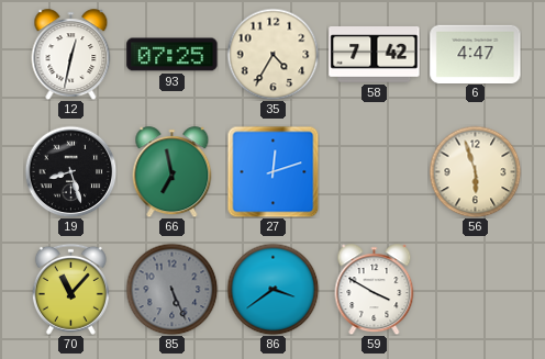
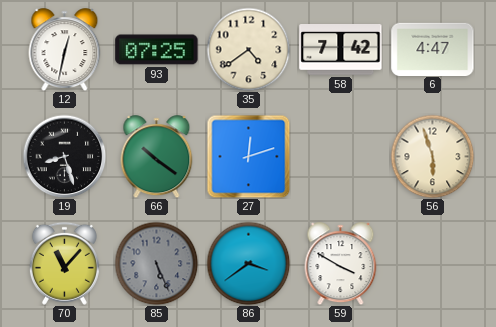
35: 4:35 -> 4:39
66: 6:58 -> 10:21
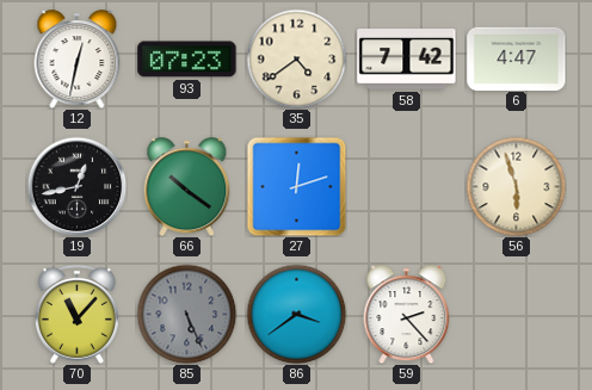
93: 07:25 -> 07:23
19: 8:27 -> 12:43
59: 3:50 -> 2:23
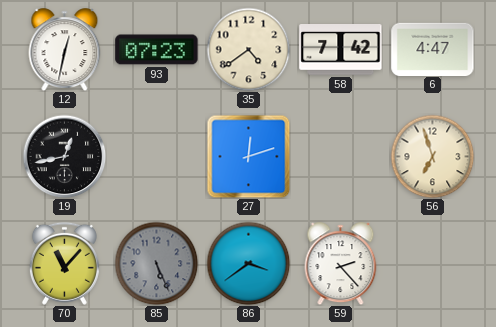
66: 10:21 -> none
56: 5:57 -> 6:57
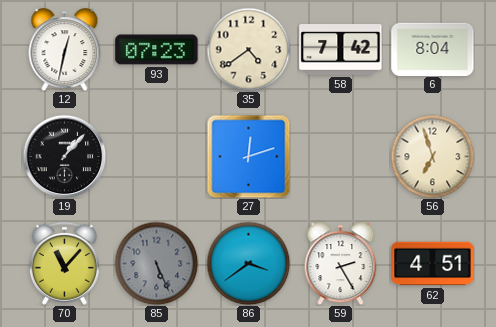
6: 4:47 -> 8:04
19: 12:43 -> 1:07
59: 2:23 -> 2:25
62: none -> 4:51
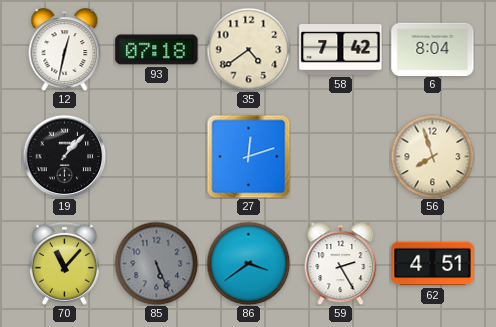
93: 07:23 -> 07:18
56: 6:57 -> 7:57
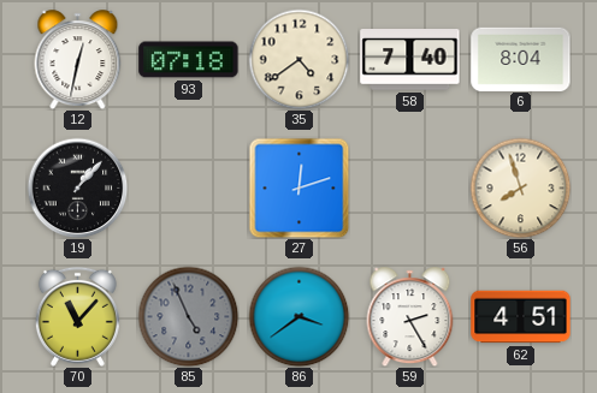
58: 7:42 -> 7:40
85: 5:26 -> 4:56
